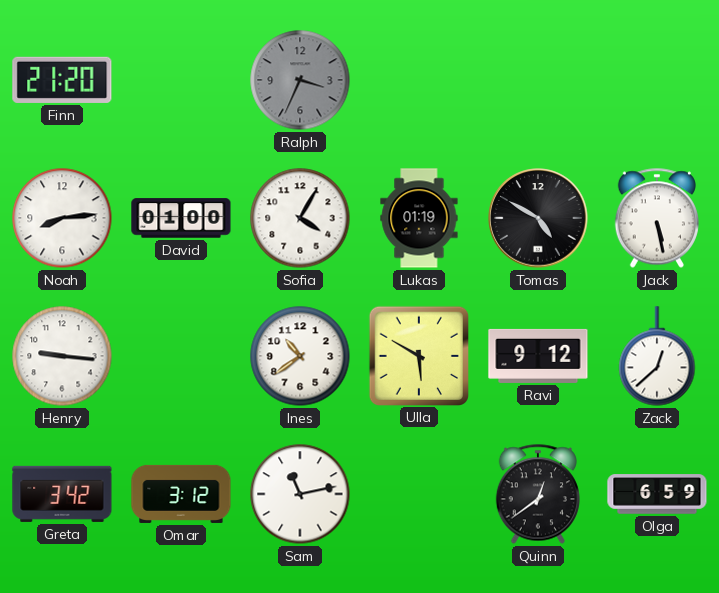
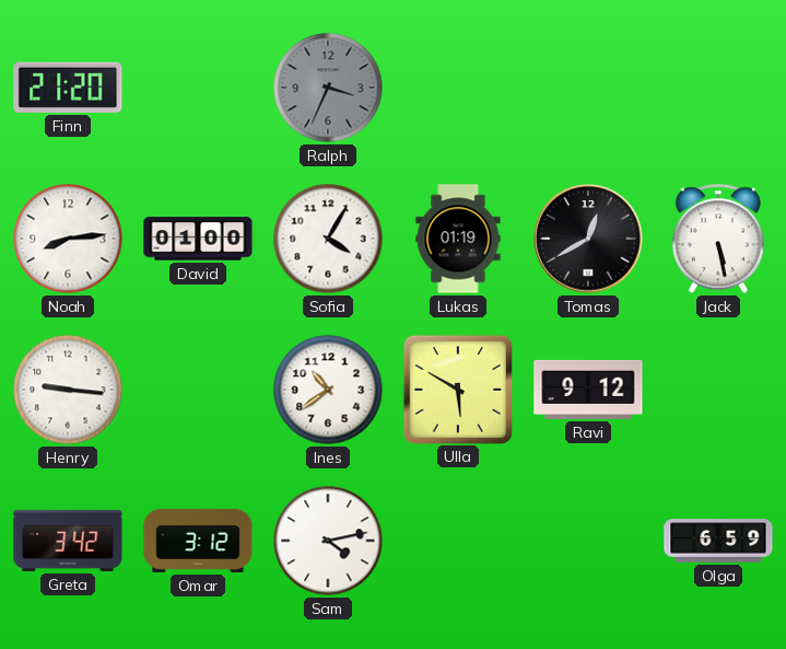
Tomas: 4:50 -> 12:40
Zack: 12:38 -> none
Sam: 11:13 -> 4:13
Quinn: 12:39 -> none
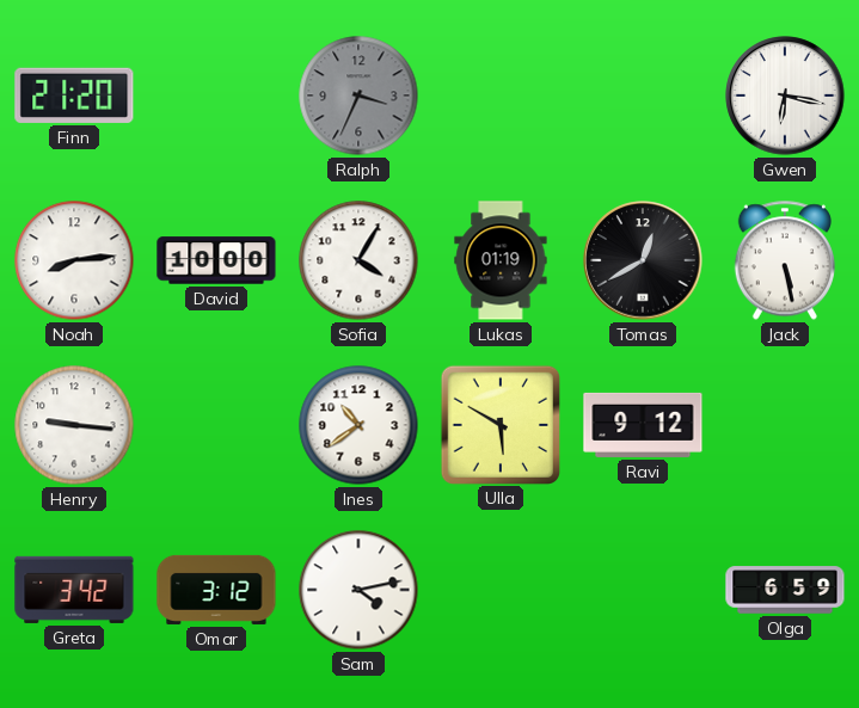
Gwen: none -> 6:17
David: 01:00 -> 10:00
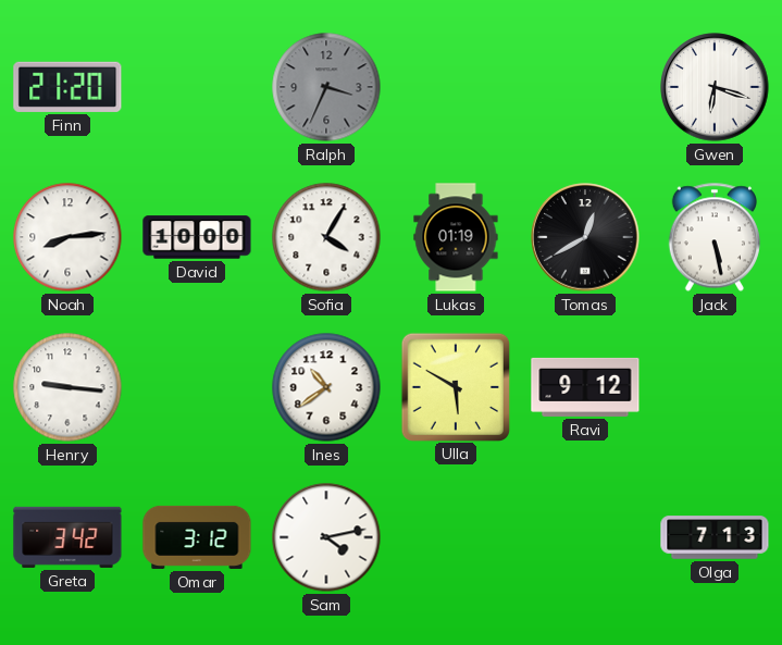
Gwen: 6:17 -> 6:18
Olga: 6:59 -> 7:13
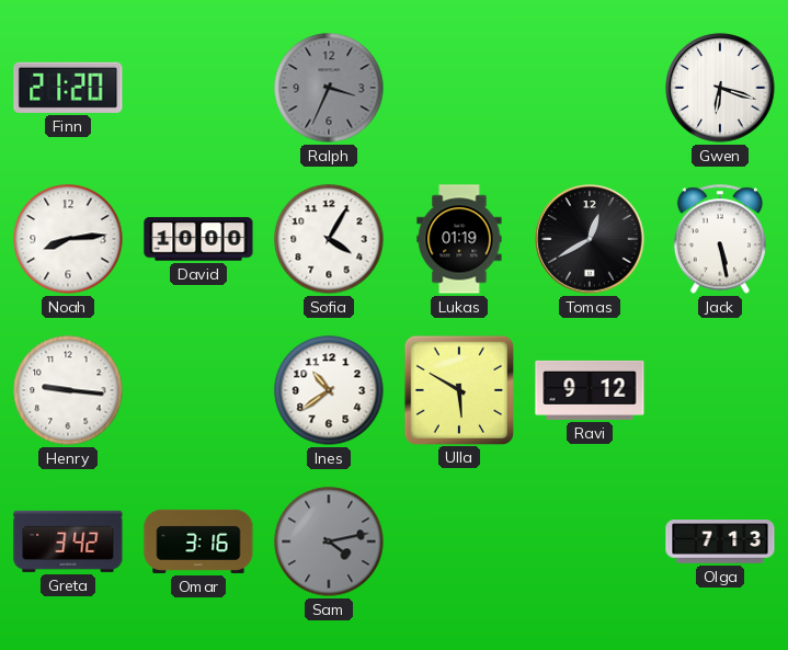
Omar: 3:12 -> 3:16
Sam dial: white -> grey
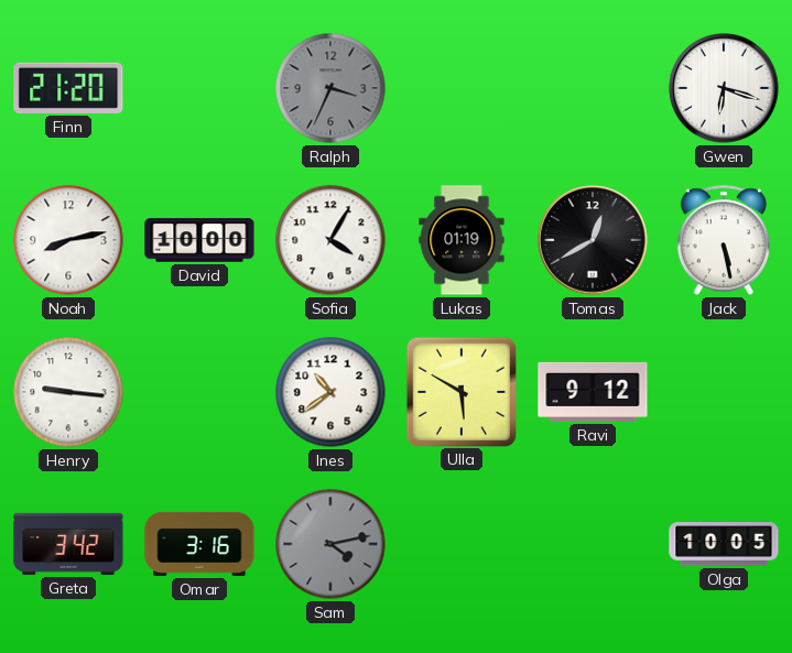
Noah: 8:14 -> 8:13
Olga: 7:13 -> 10:05
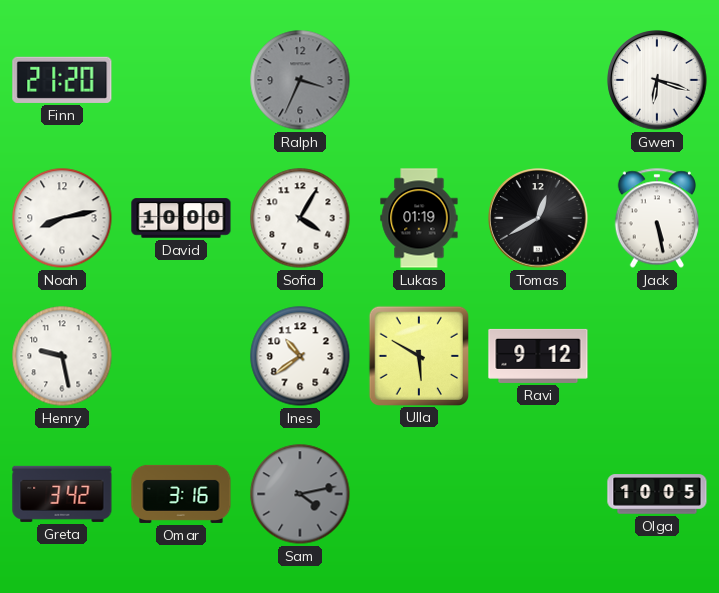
Henry: 9:16 -> 9:28
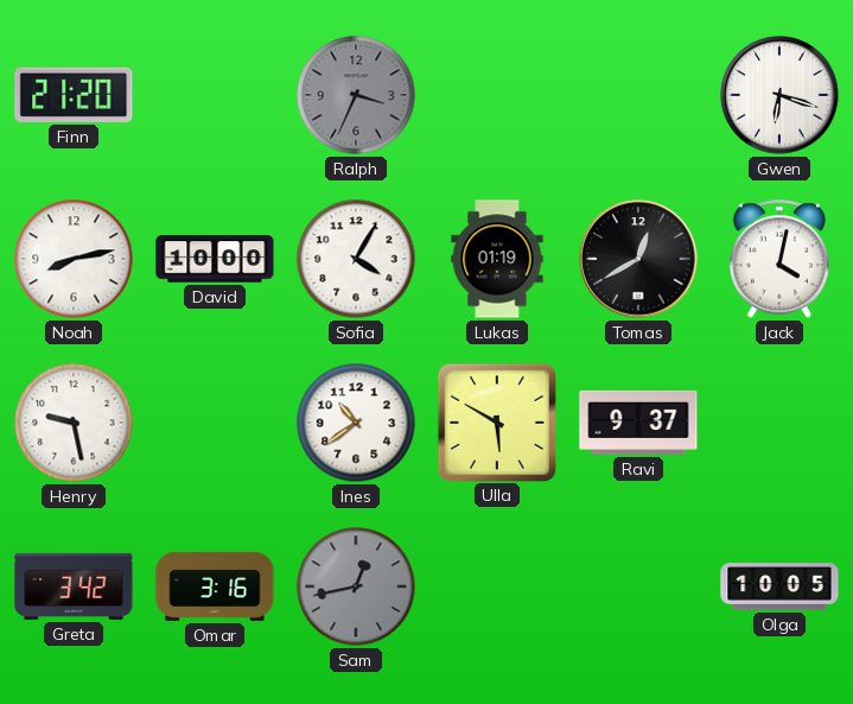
Jack: 5:28 -> 4:02
Ravi: 9:12 -> 9:37
Sam: 4:13 -> 12:43
